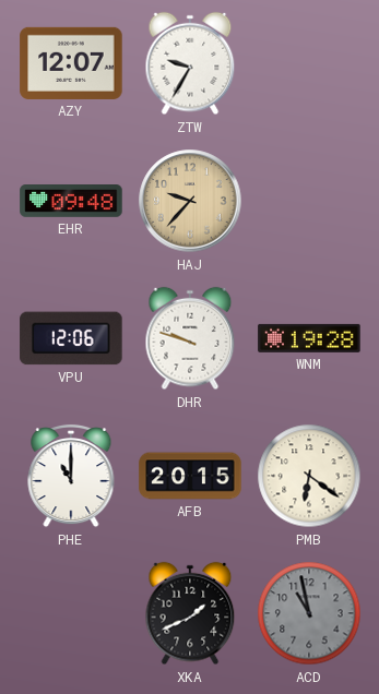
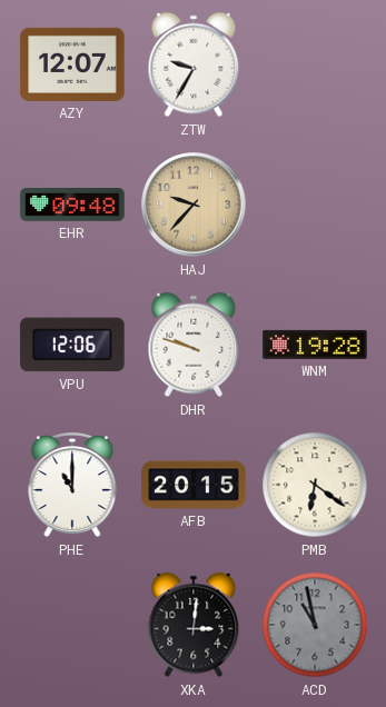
XKA: 1:41 -> 3:01
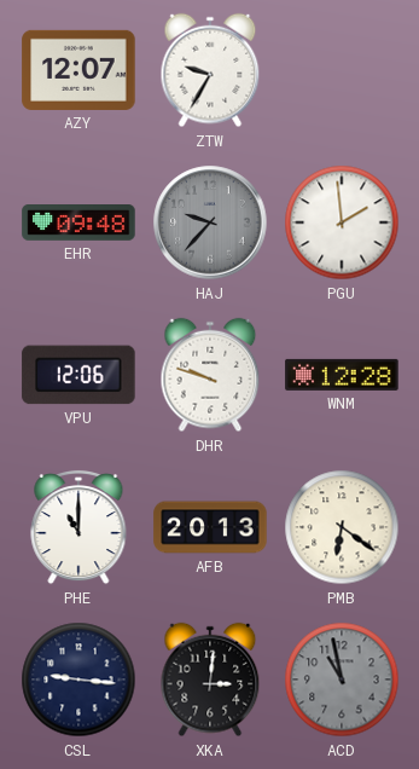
HAJ dial: champagne -> grey
PGU: none -> 1:59
WNM: 19:28 -> 12:28
AFB: 20:15 -> 20:13
CSL: none -> 9:16
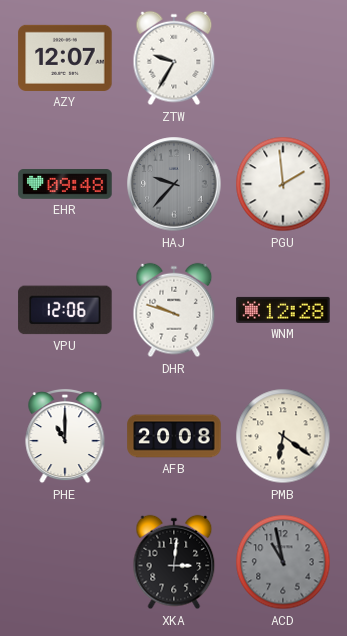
AFB: 20:13 -> 20:08
CSL: 9:16 -> none
